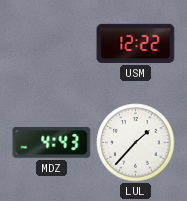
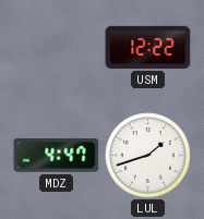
MDZ: 4:43 -> 4:47
LUL: 1:37 -> 1:42
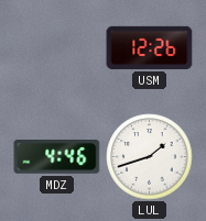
USM: 12:22 -> 12:26
MDZ: 4:47 -> 4:46
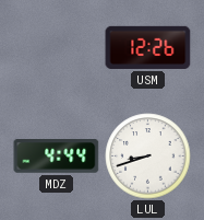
MDZ: 4:46 -> 4:44
LUL: 1:42 -> 8:42
